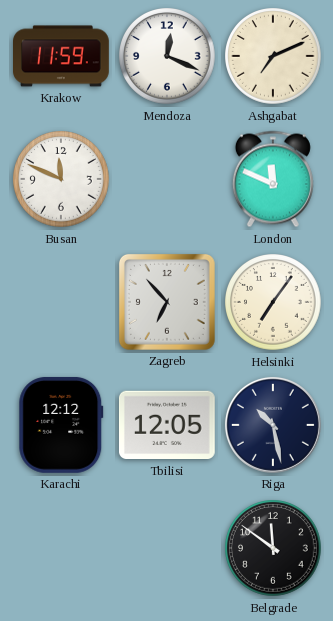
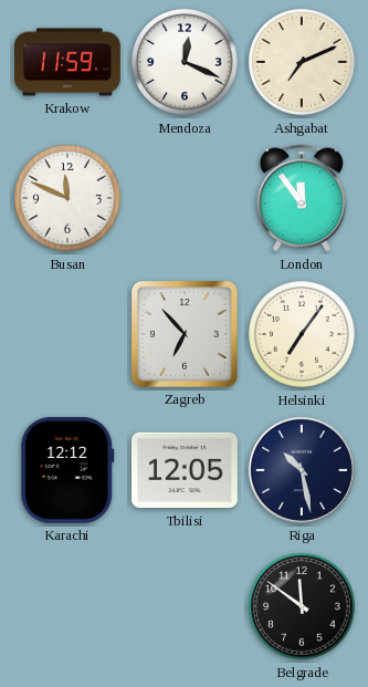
London: 11:49 -> 11:54
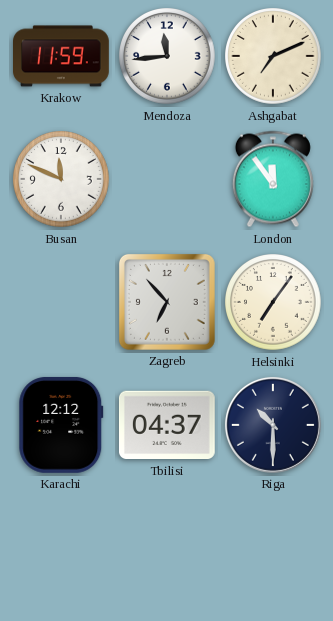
Mendoza: 12:19 -> 11:44
Tbilisi: 12:05 -> 04:37
Riga: 10:28 -> 10:30
Belgrade: 11:51 -> none
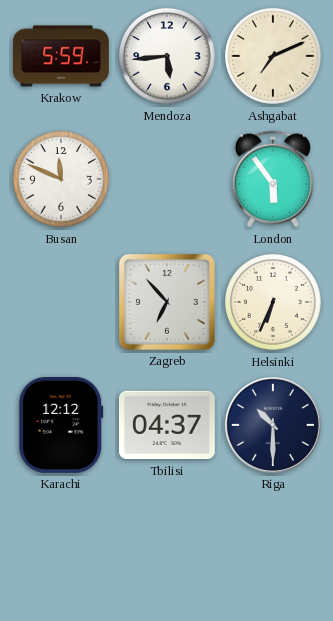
Krakow: 11:59 -> 5:59
Mendoza: 11:44 -> 5:44
London: 11:54 -> 5:54
Helsinki: 7:06 -> 6:34
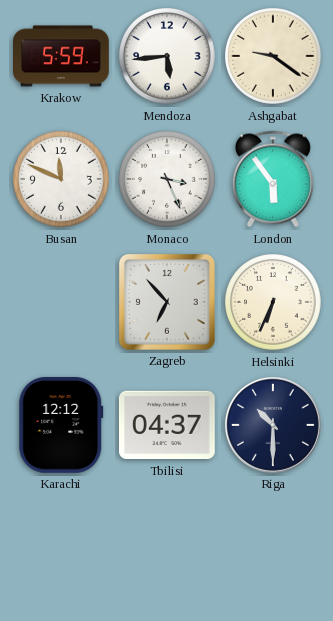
Ashgabat: 7:11 -> 9:21
Monaco: none -> 3:26
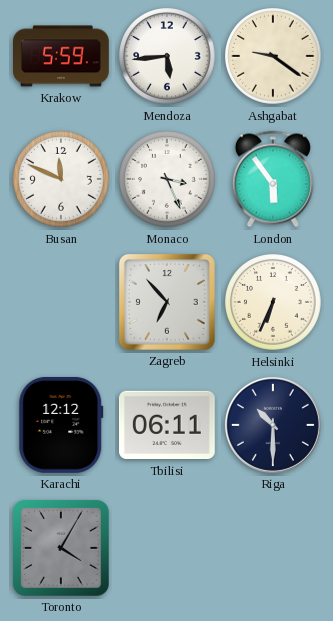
Tbilisi: 04:37 -> 06:11
Toronto: none -> 4:05
